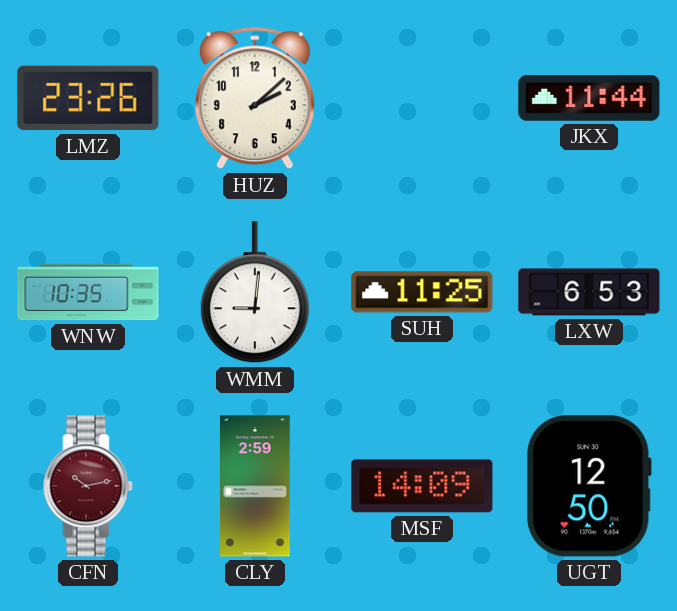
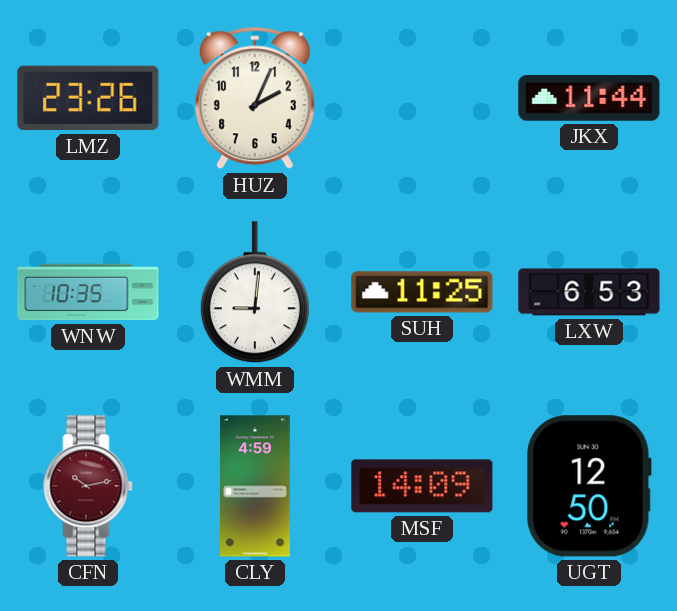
HUZ: 2:08 -> 2:04
CLY: 2:59 -> 4:59
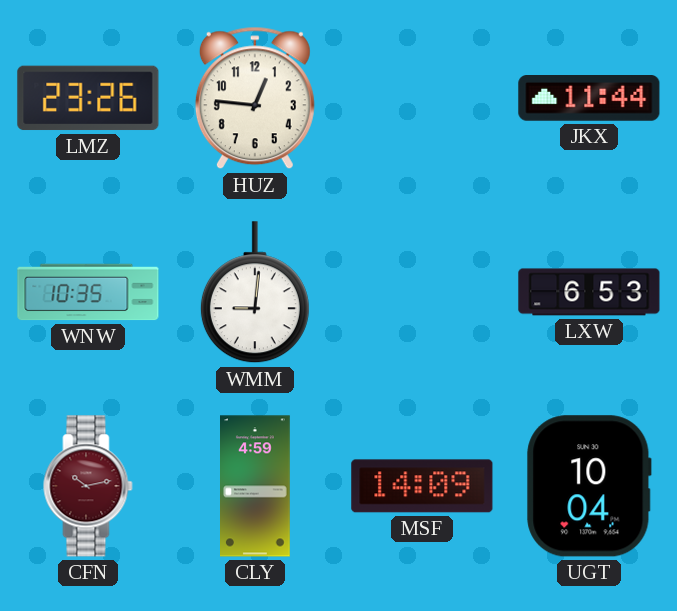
HUZ: 2:04 -> 12:46
SUH: 11:25 -> none
UGT: 12:50 -> 10:04
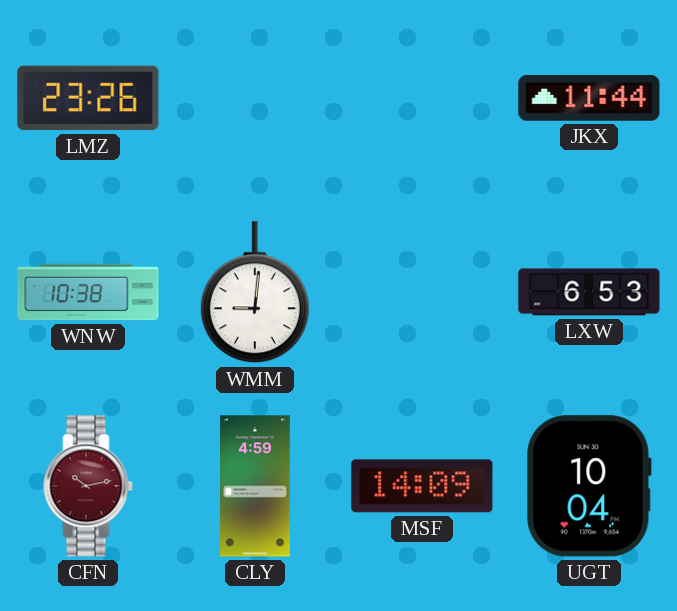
HUZ: 12:46 -> none
WNW: 10:35 -> 10:38
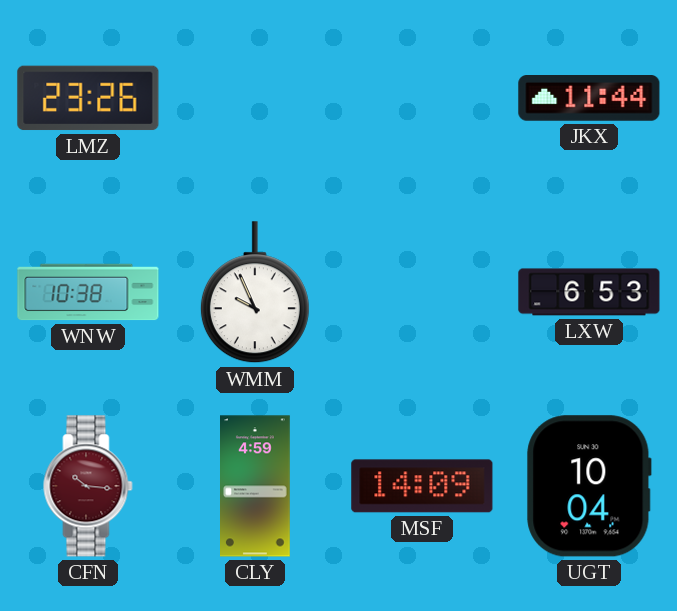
WMM: 9:01 -> 9:56
CFN: 10:13 -> 10:16
